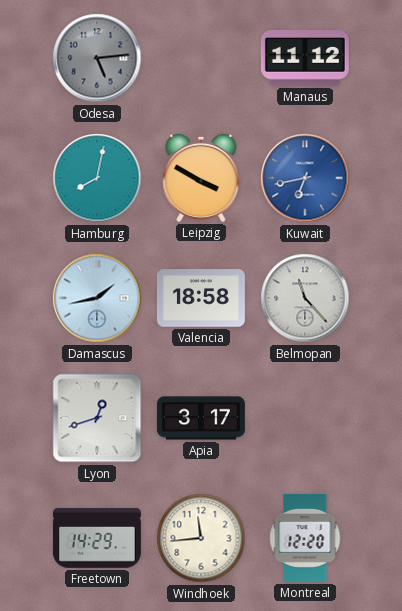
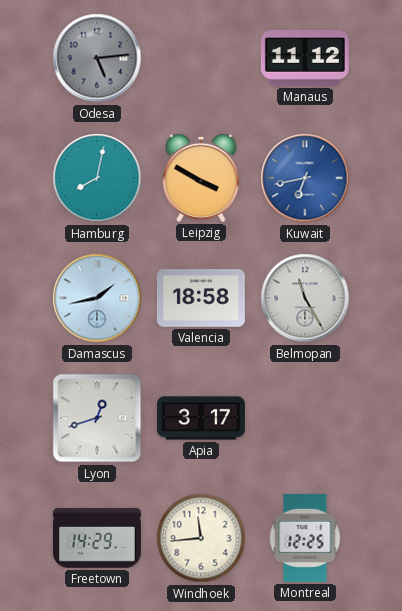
Belmopan: 11:23 -> 11:25
Montreal: 12:20 -> 12:25
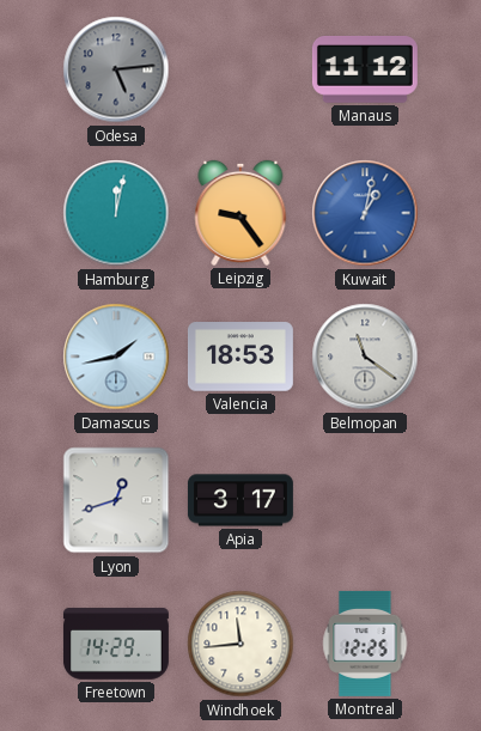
Hamburg: 8:02 -> 12:02
Leipzig: 3:50 -> 9:24
Kuwait: 6:43 -> 1:02
Valencia: 18:58 -> 18:53
Belmopan: 11:25 -> 11:21
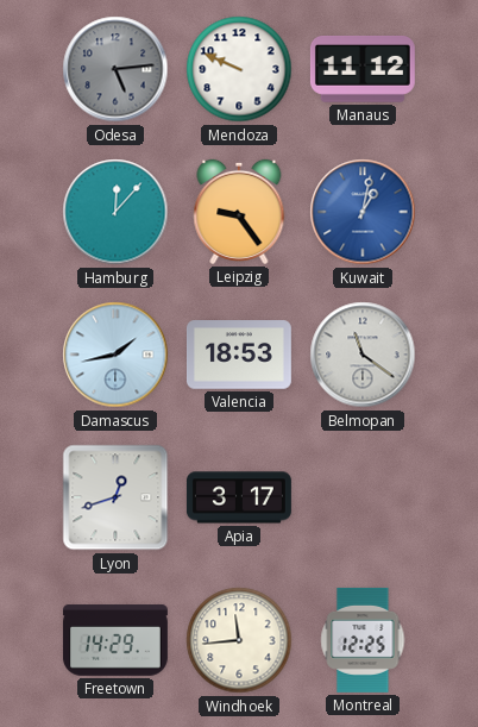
Mendoza: none -> 9:49
Hamburg: 12:02 -> 12:07
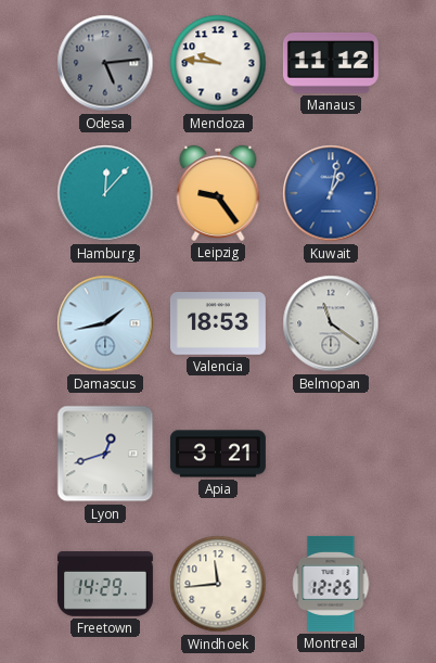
Mendoza: 9:49 -> 9:46
Apia: 3:17 -> 3:21
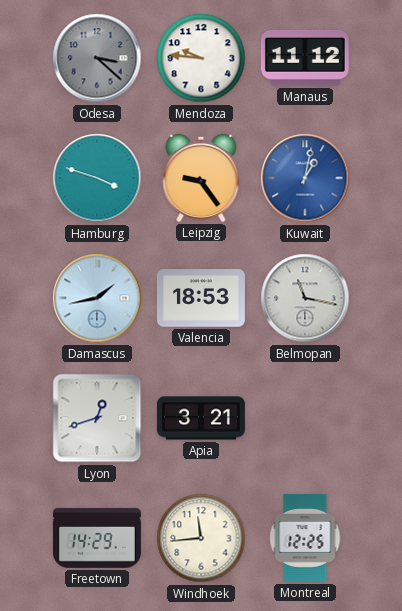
Odesa: 5:14 -> 3:22
Hamburg: 12:07 -> 3:48
Belmopan: 11:21 -> 11:17
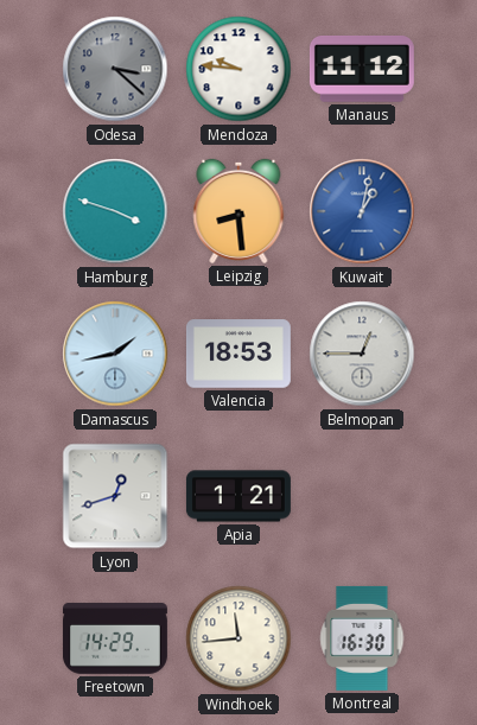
Leipzig: 9:24 -> 8:29
Belmopan: 11:17 -> 12:45
Apia: 3:21 -> 1:21
Montreal: 12:25 -> 16:30
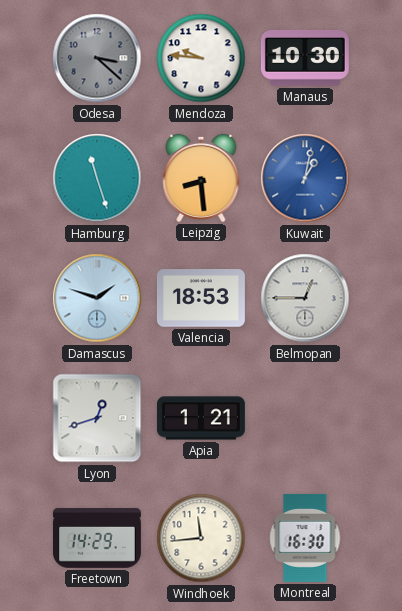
Manaus: 11:12 -> 10:30
Hamburg: 3:48 -> 11:27
Damascus: 1:43 -> 1:48
